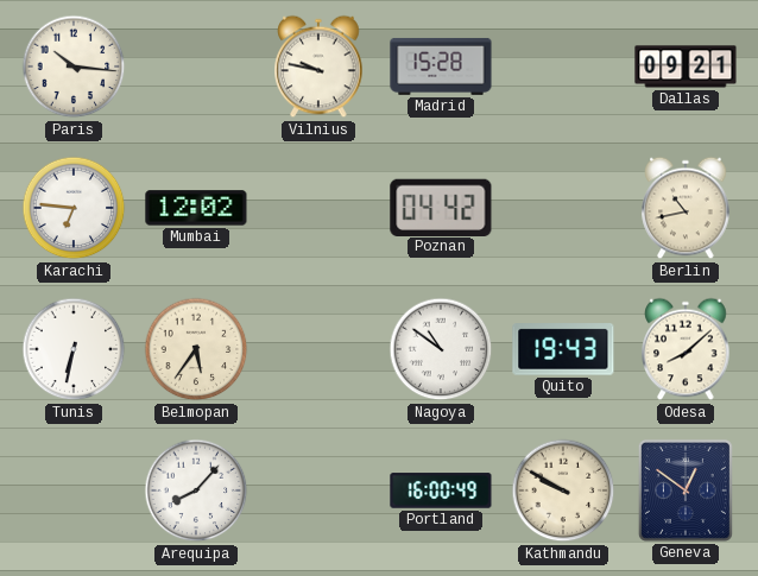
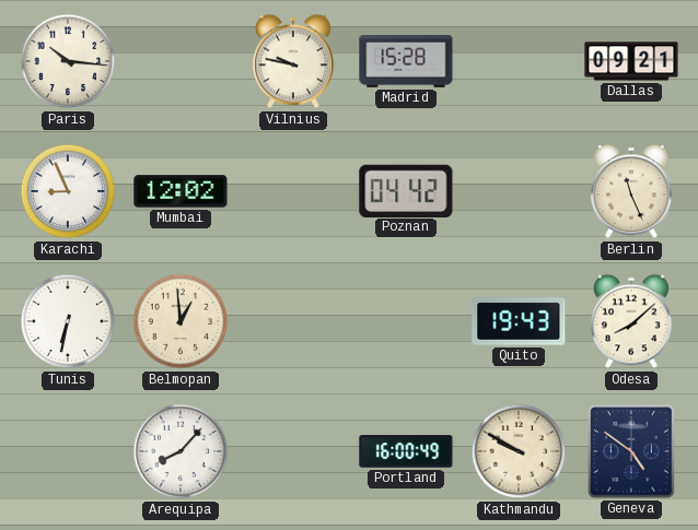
Karachi: 6:46 -> 8:56
Berlin: 10:43 -> 11:26
Belmopan: 5:36 -> 12:59
Nagoya: 10:51 -> none
Geneva: 12:51 -> 4:51
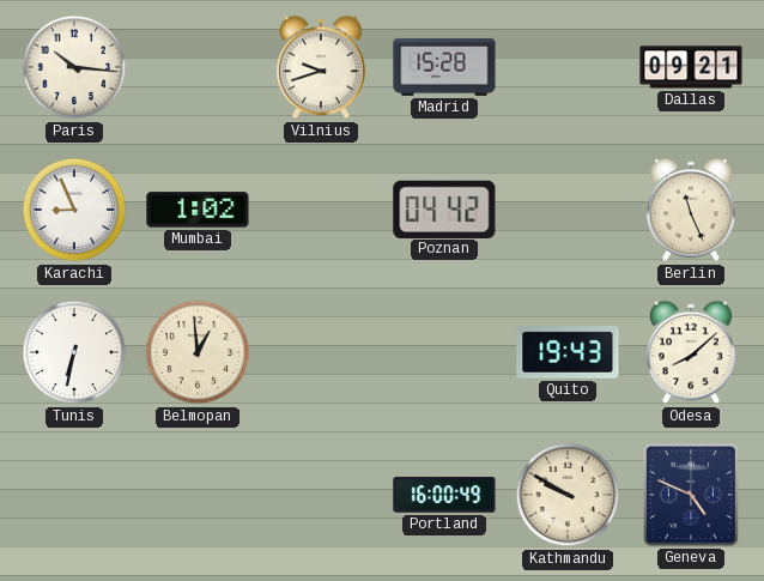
Vilnius: 9:47 -> 9:42
Mumbai: 12:02 -> 1:02
Arequipa: 8:07 -> none
Geneva: 4:51 -> 4:49
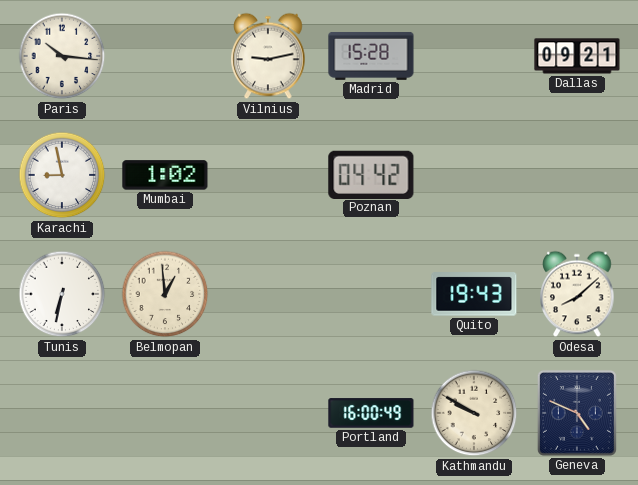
Vilnius: 9:42 -> 9:13
Karachi: 8:56 -> 8:58
Berlin: 11:26 -> none
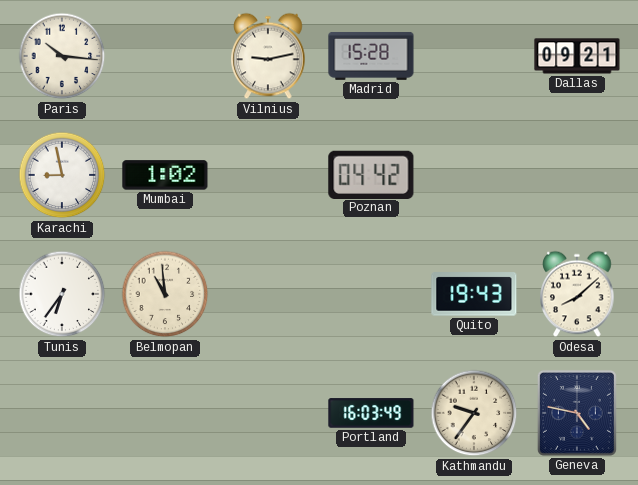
Tunis: 6:32 -> 6:36
Belmopan: 12:59 -> 10:59
Portland: 16:00 -> 16:03
Kathmandu: 9:50 -> 9:36
Geneva: 4:49 -> 4:47
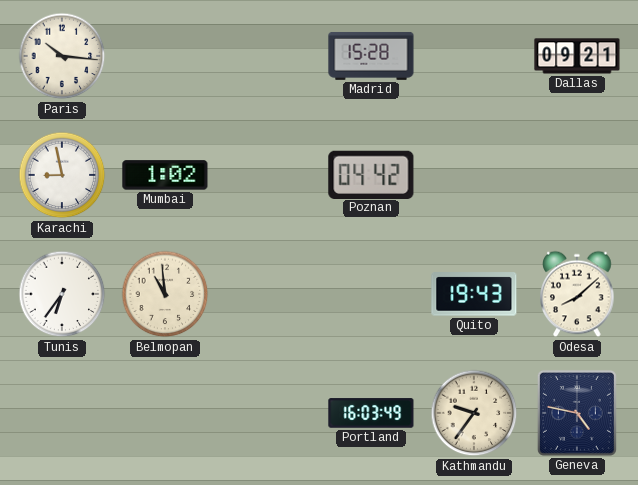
Vilnius: 9:13 -> none
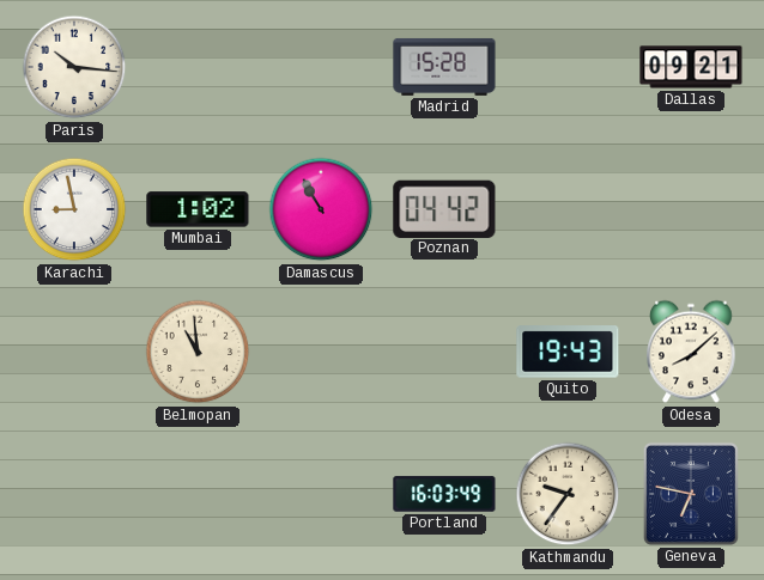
Damascus: none -> 10:55
Tunis: 6:36 -> none
Geneva: 4:47 -> 6:47
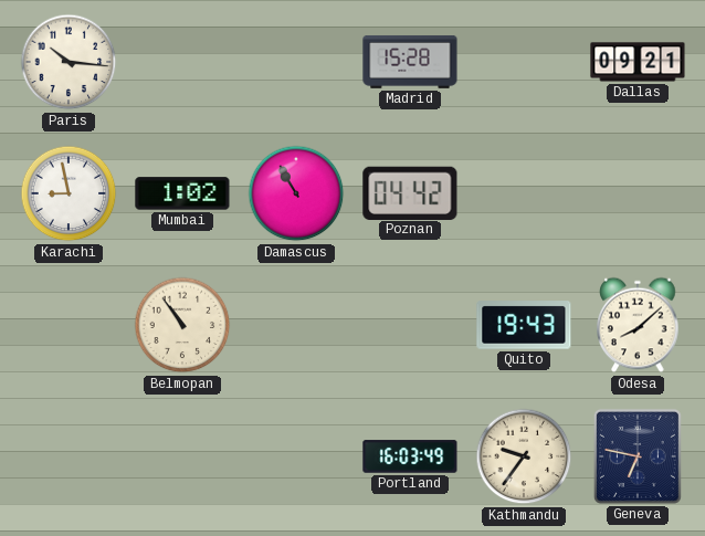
Belmopan: 10:59 -> 10:54
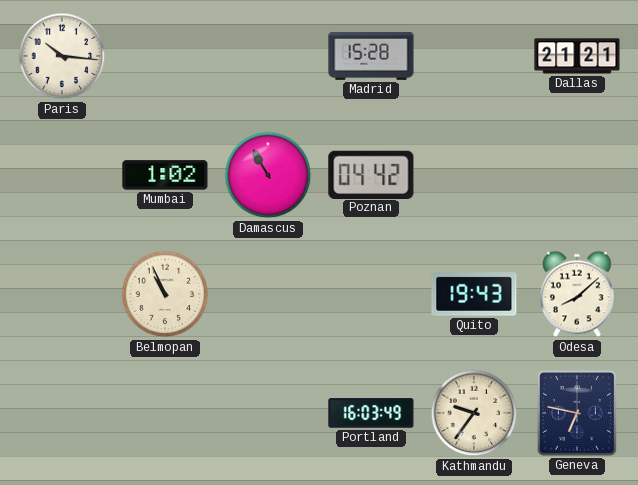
Dallas: 09:21 -> 21:21
Karachi: 8:58 -> none
Belmopan: 10:54 -> 10:56
